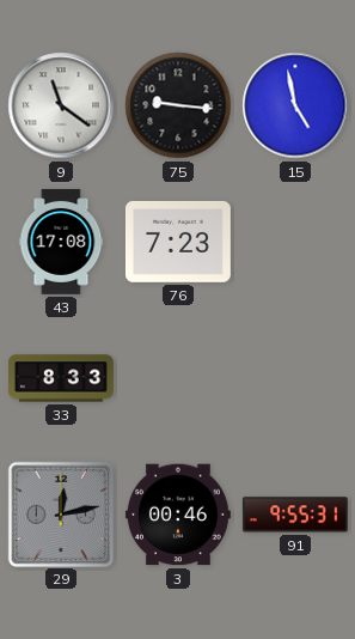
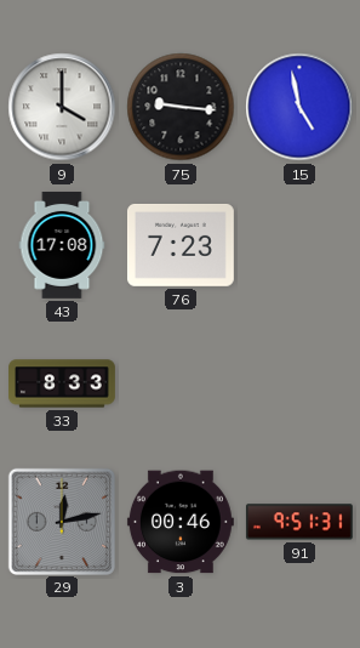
9: 11:21 -> 4:00
91: 9:55 -> 9:51
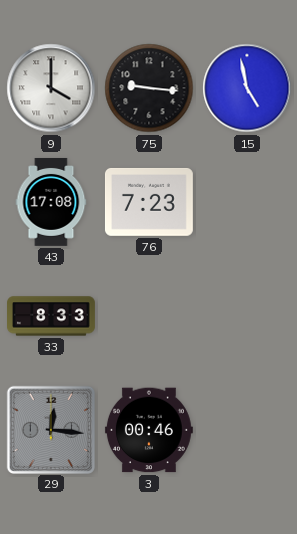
29: 12:13 -> 12:16
91: 9:51 -> none
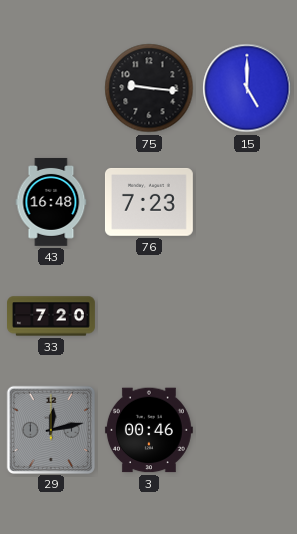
9: 4:00 -> none
15: 4:58 -> 5:00
43: 17:08 -> 16:48
33: 8:33 -> 7:20
29: 12:16 -> 12:13
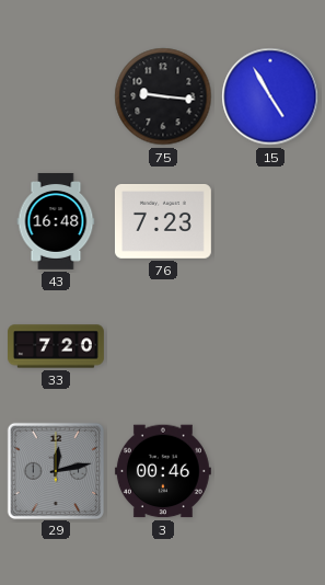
15: 5:00 -> 4:55
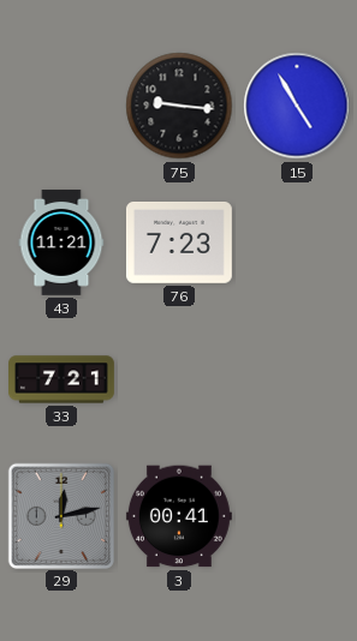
43: 16:48 -> 11:21
33: 7:20 -> 7:21
3: 00:46 -> 00:41
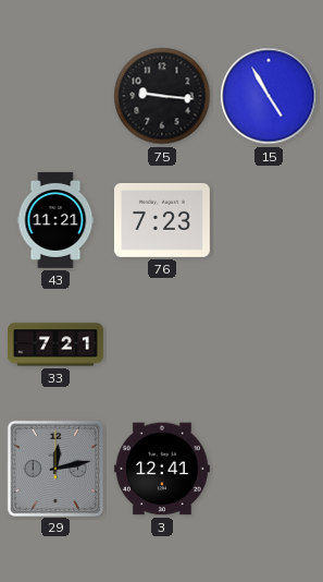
3: 00:41 -> 12:41
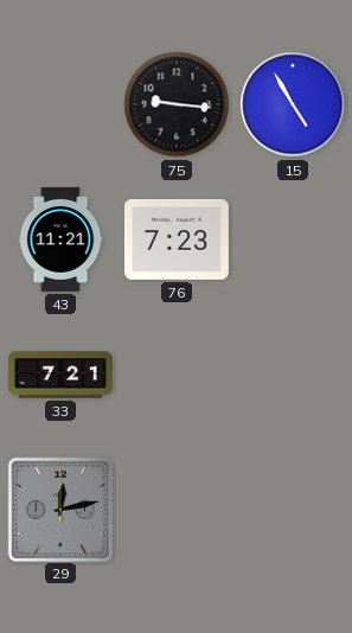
3: 12:41 -> none
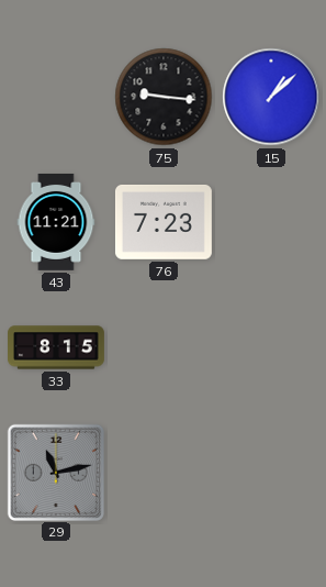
15: 4:55 -> 1:08
33: 7:21 -> 8:15
29: 12:13 -> 11:13
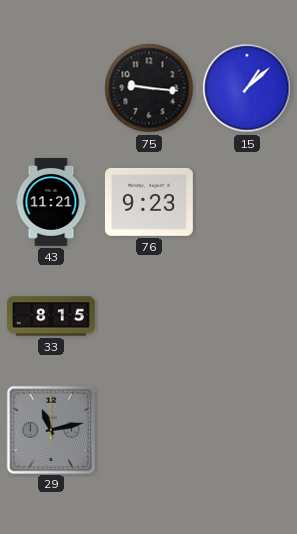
76: 7:23 -> 9:23
